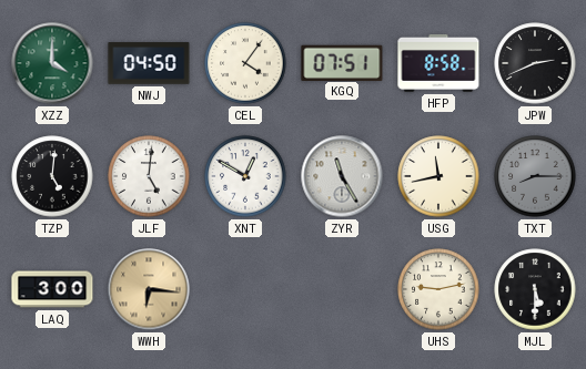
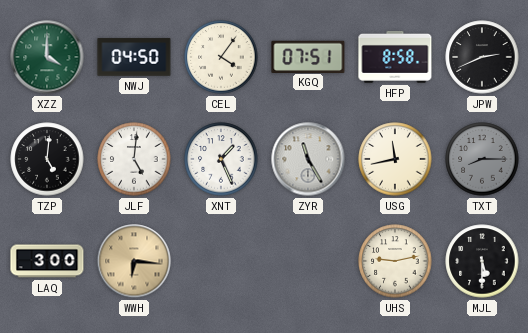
XNT: 12:50 -> 1:26
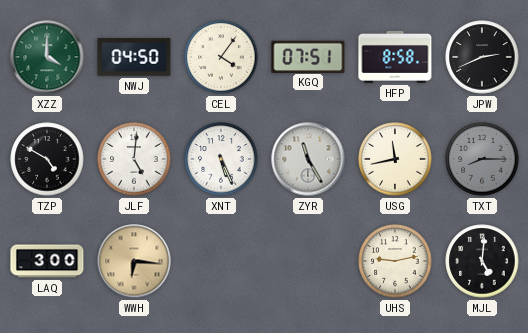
TZP: 5:01 -> 4:50
XNT: 1:26 -> 5:26
MJL: 5:30 -> 5:01
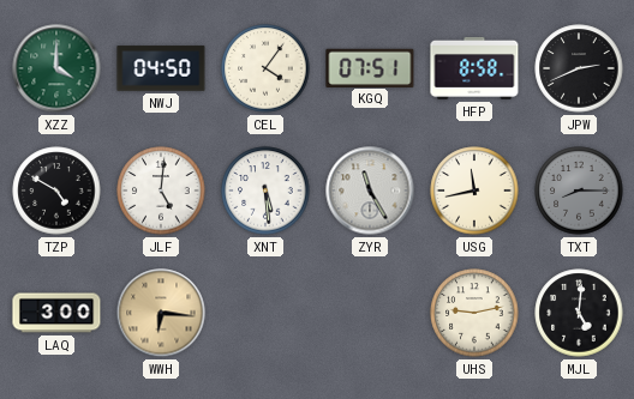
XNT: 5:26 -> 5:29
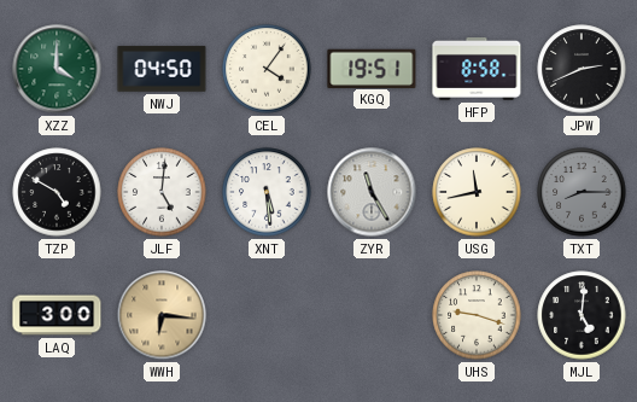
KGQ: 07:51 -> 19:51
UHS: 9:13 -> 9:18
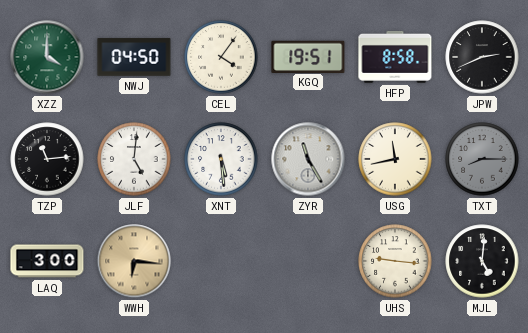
TZP: 4:50 -> 11:14
UHS: 9:18 -> 9:16
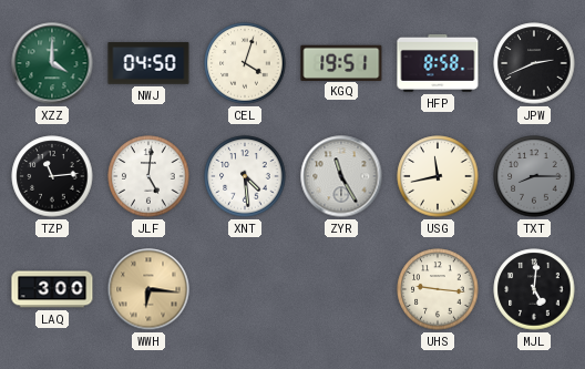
CEL: 4:06 -> 4:03
XNT: 5:29 -> 4:29
